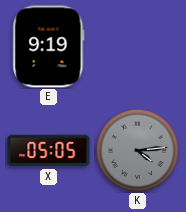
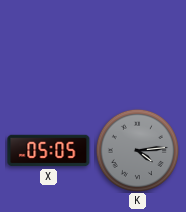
E: 9:19 -> none
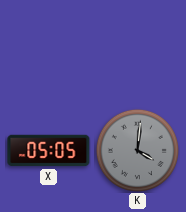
K: 4:14 -> 4:01
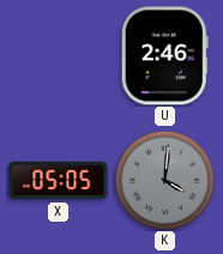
U: none -> 2:46
